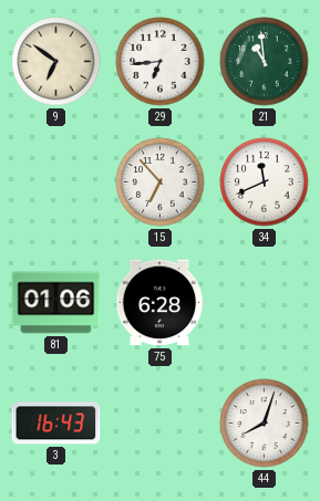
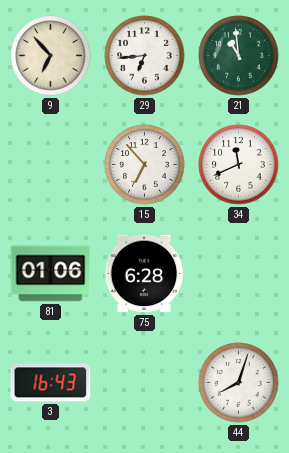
9: 6:51 -> 6:53
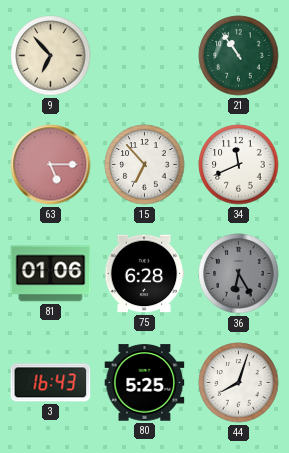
29: 6:44 -> none
21: 10:59 -> 10:54
63: none -> 5:15
36: none -> 6:25
80: none -> 5:25
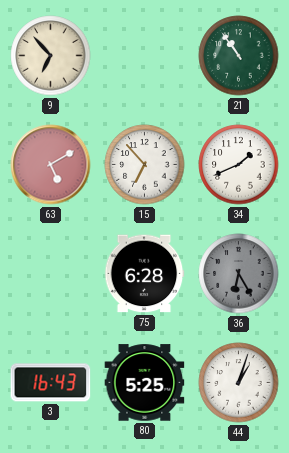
63: 5:15 -> 5:10
34: 11:41 -> 1:41
81: 01:06 -> none
44: 8:03 -> 1:03
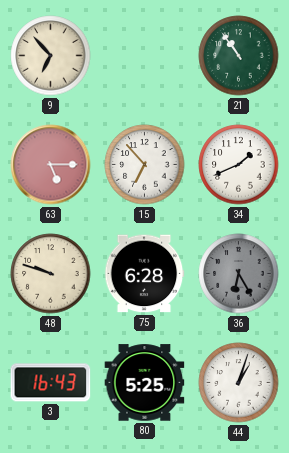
63: 5:10 -> 5:15
48: none -> 9:48
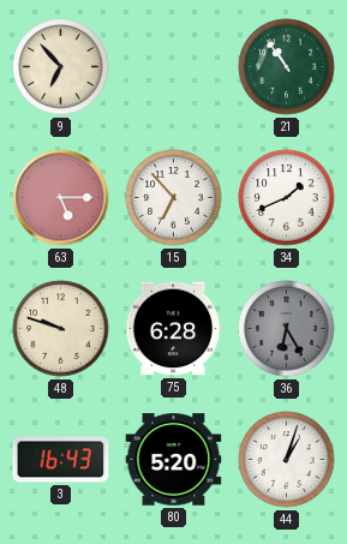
80: 5:25 -> 5:20
